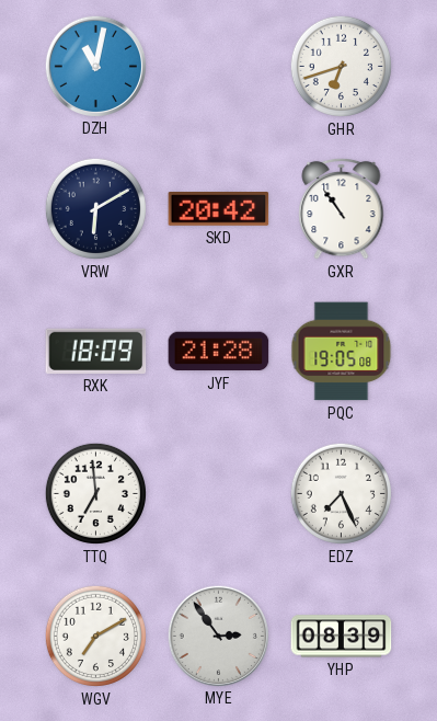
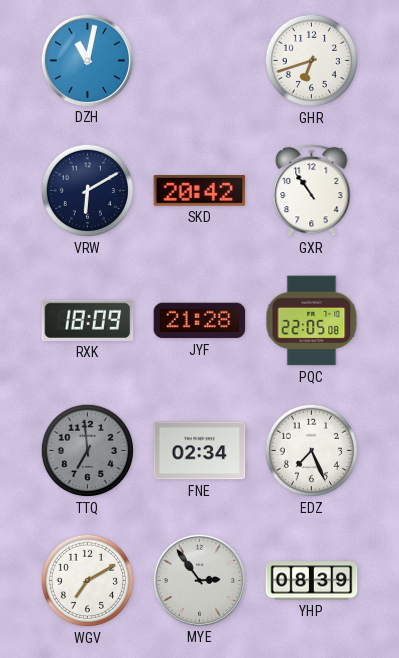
PQC: 19:05 -> 22:05
TTQ dial: white -> grey
FNE: none -> 02:34
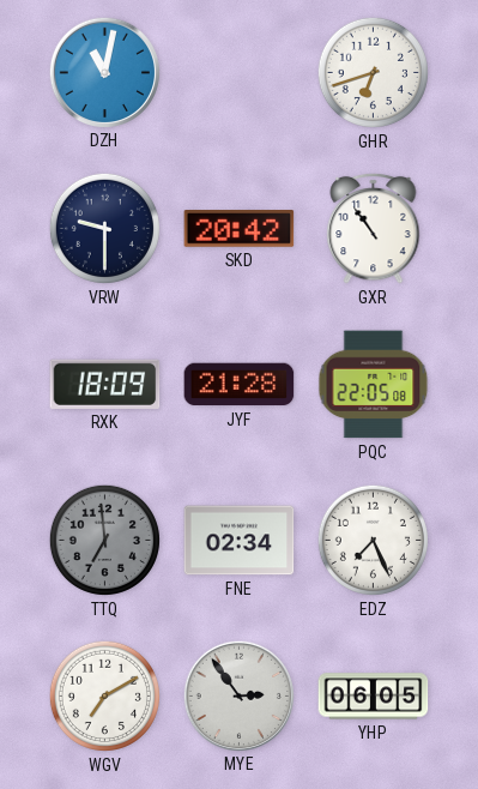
VRW: 6:10 -> 9:30
YHP: 08:39 -> 06:05
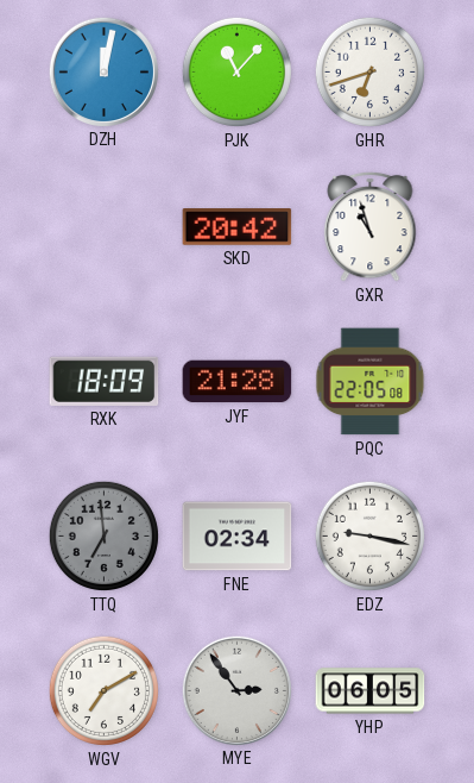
DZH: 11:02 -> 12:02
PJK: none -> 11:07
VRW: 9:30 -> none
GXR: 10:54 -> 10:57
EDZ: 7:26 -> 9:17
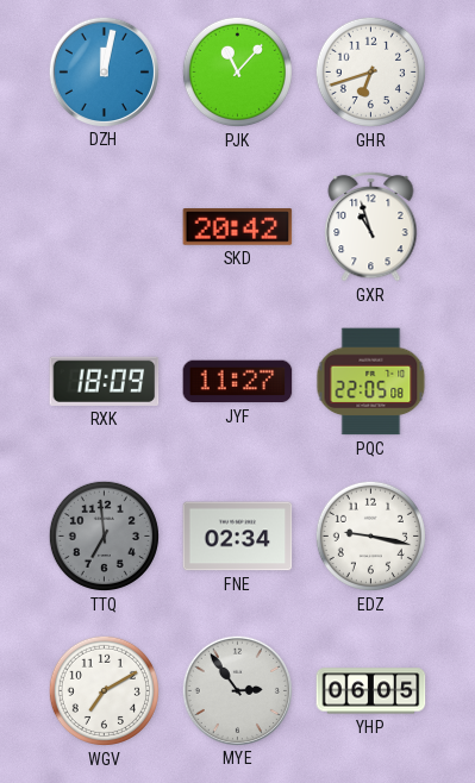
JYF: 21:28 -> 11:27
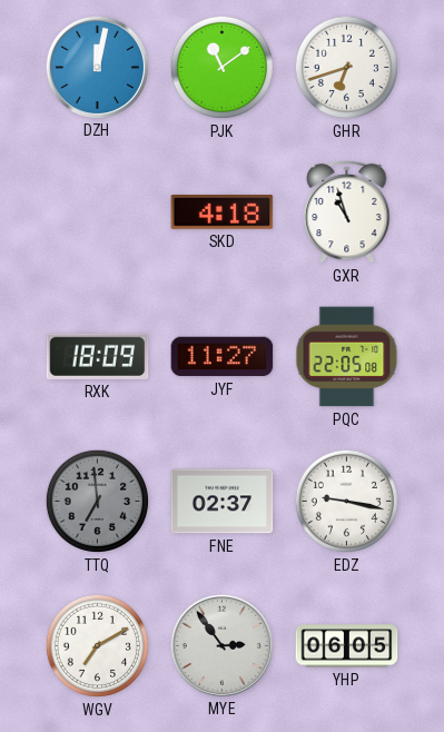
PJK: 11:07 -> 11:09
SKD: 20:42 -> 4:18
FNE: 02:34 -> 02:37
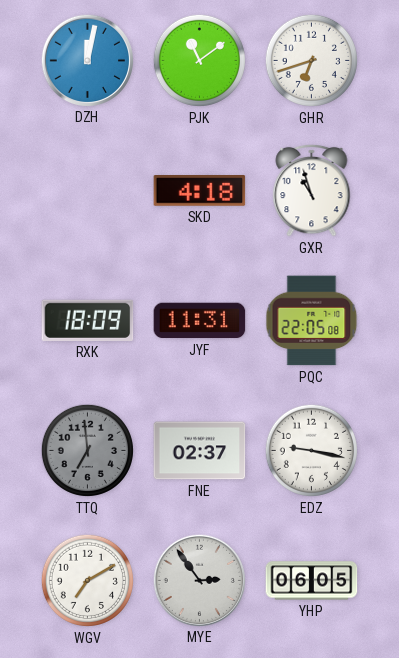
JYF: 11:27 -> 11:31
